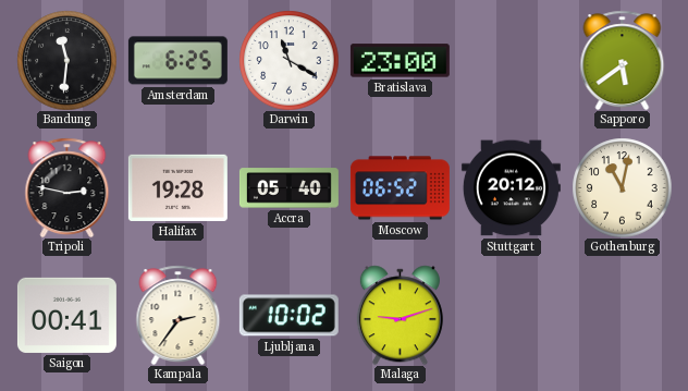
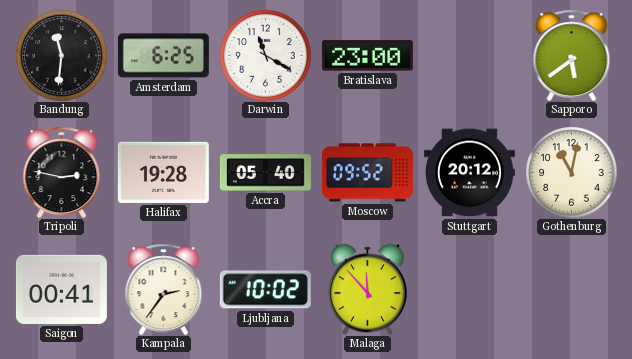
Moscow: 06:52 -> 09:52
Malaga: 9:12 -> 11:53
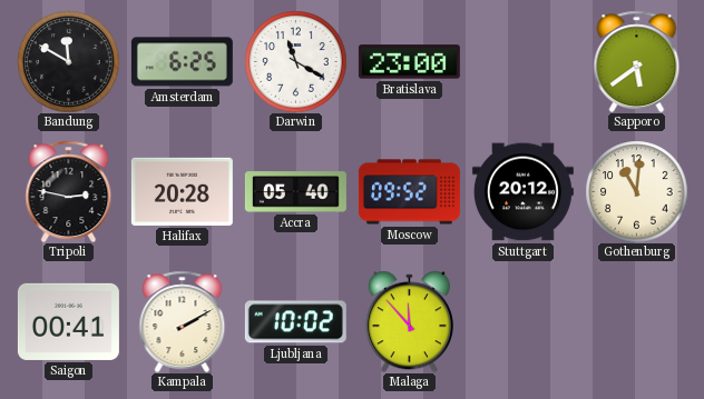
Bandung: 11:31 -> 11:50
Halifax: 19:28 -> 20:28
Gothenburg: 11:02 -> 11:01
Kampala: 2:36 -> 2:10
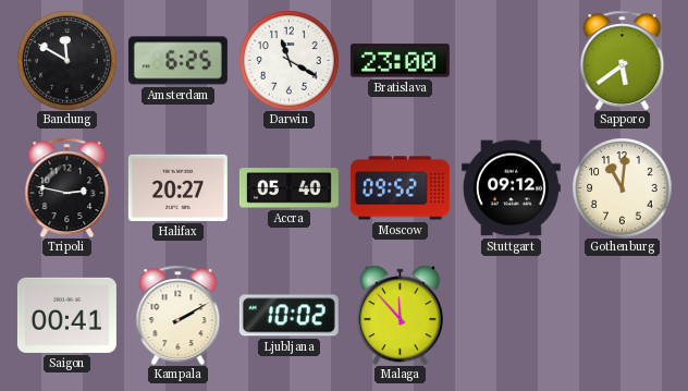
Halifax: 20:28 -> 20:27
Stuttgart: 20:12 -> 09:12
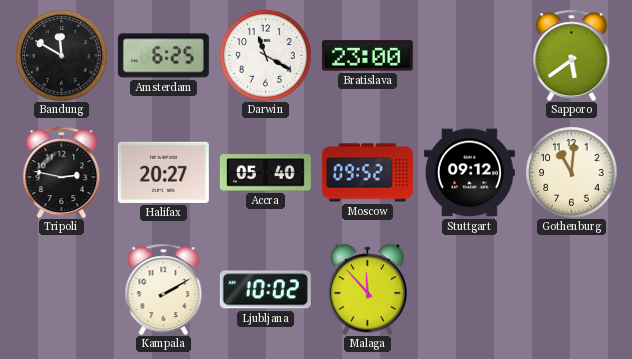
Saigon: 00:41 -> none
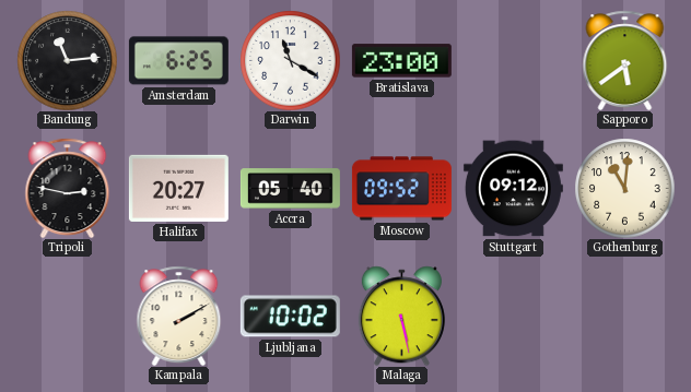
Bandung: 11:50 -> 11:14
Malaga: 11:53 -> 5:28
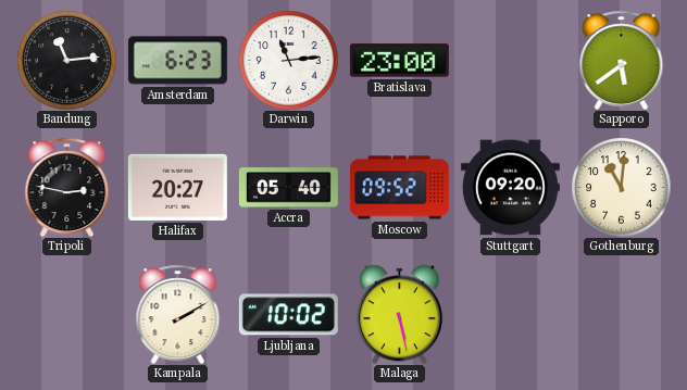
Amsterdam: 6:25 -> 6:23
Darwin: 11:20 -> 11:14
Stuttgart: 09:12 -> 09:20
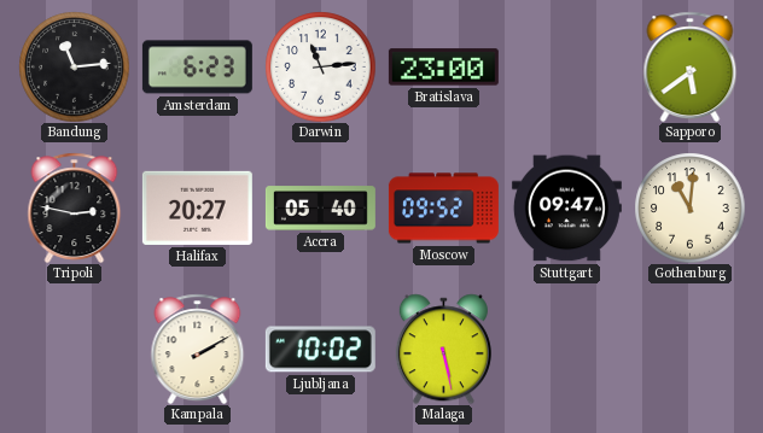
Stuttgart: 09:20 -> 09:47
